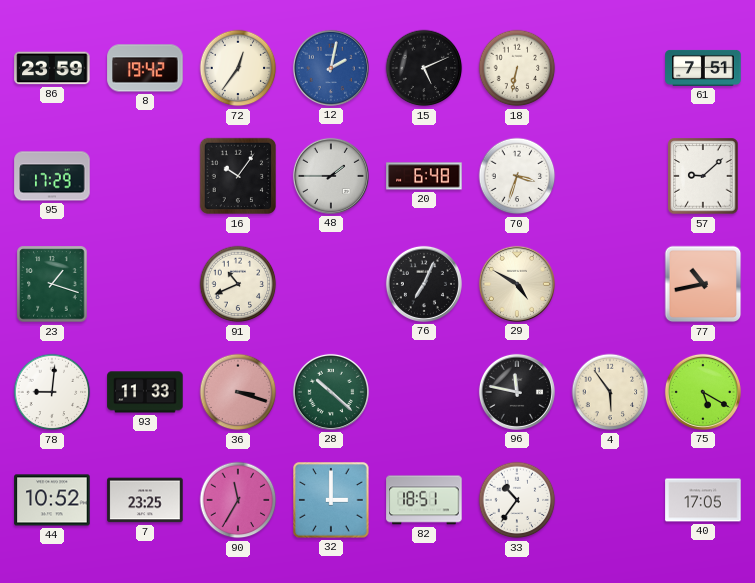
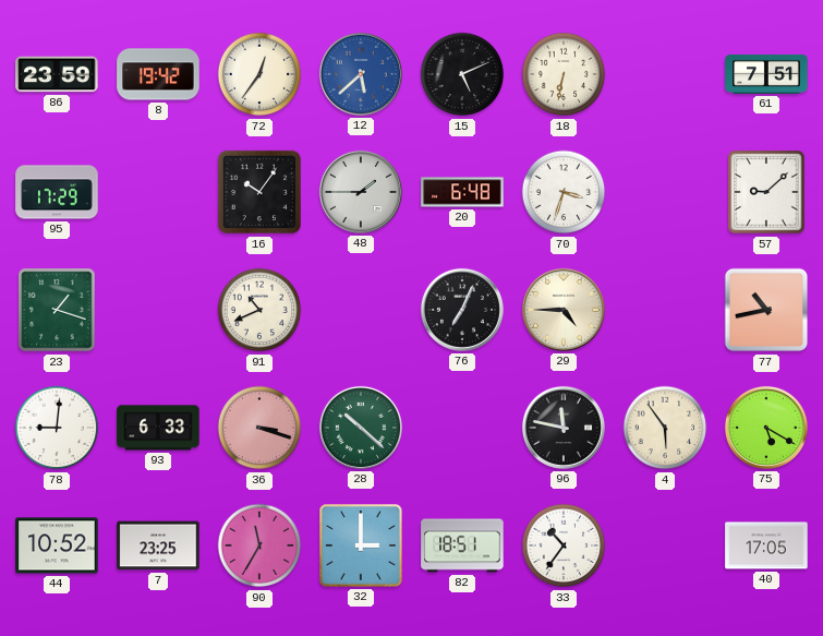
12: 2:02 -> 5:38
29: 4:50 -> 4:45
93: 11:33 -> 6:33
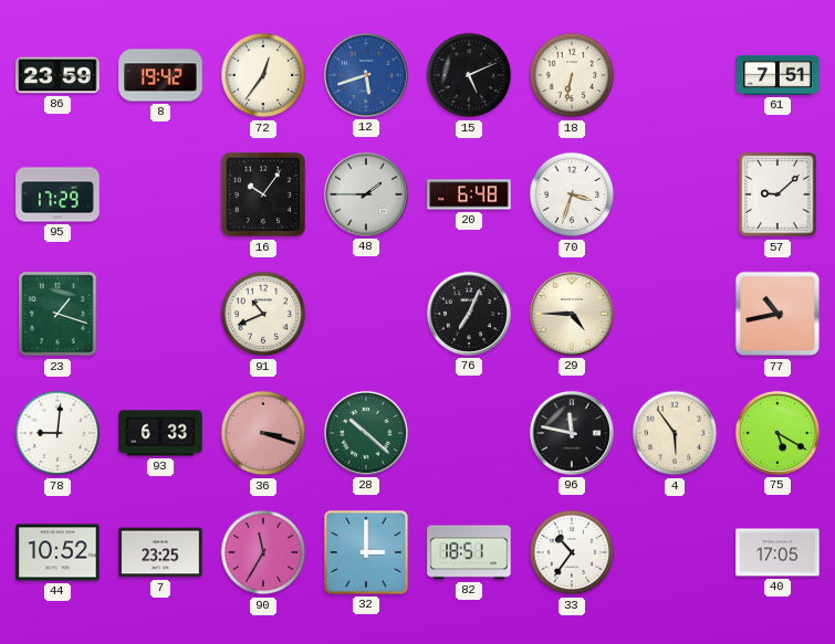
12: 5:38 -> 5:42
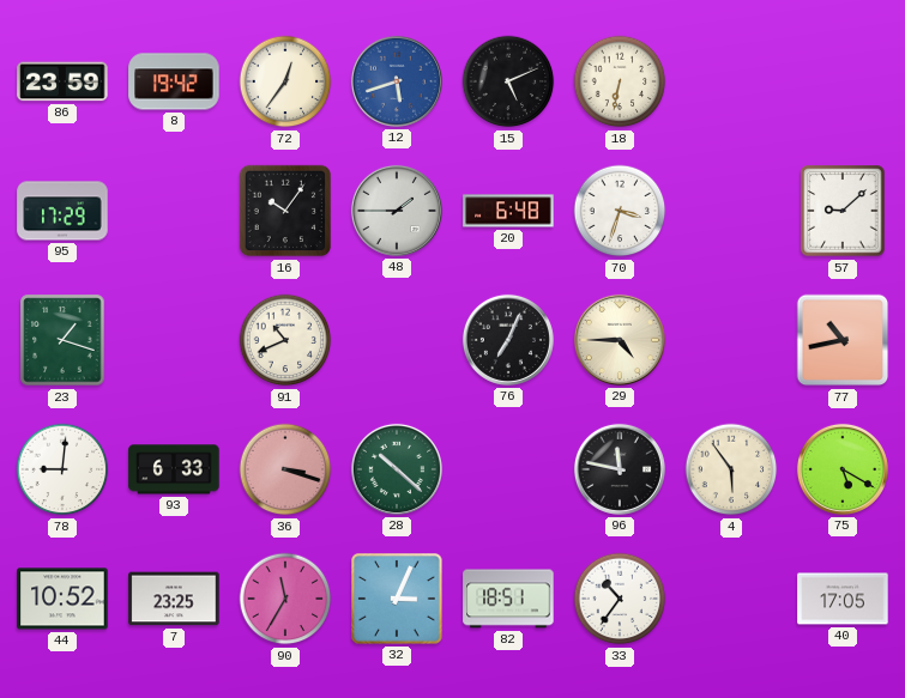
61: 7:51 -> none
32: 3:00 -> 3:04
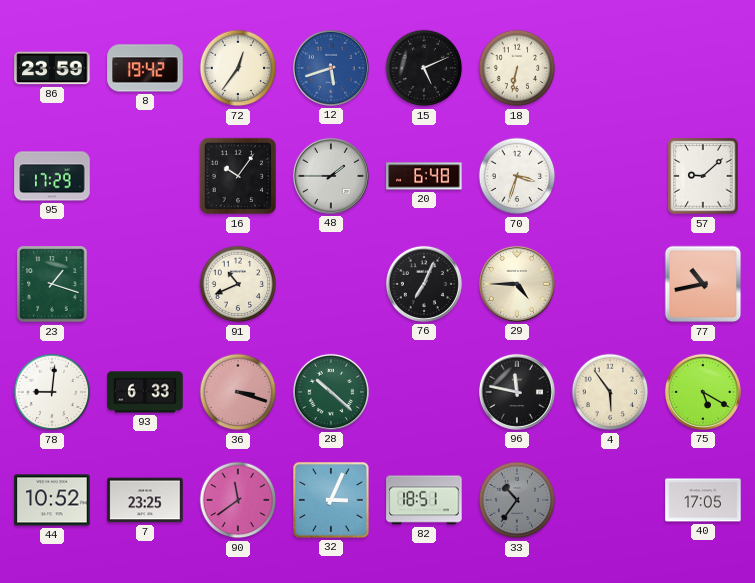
90: 11:35 -> 11:39
33 dial: white -> grey
